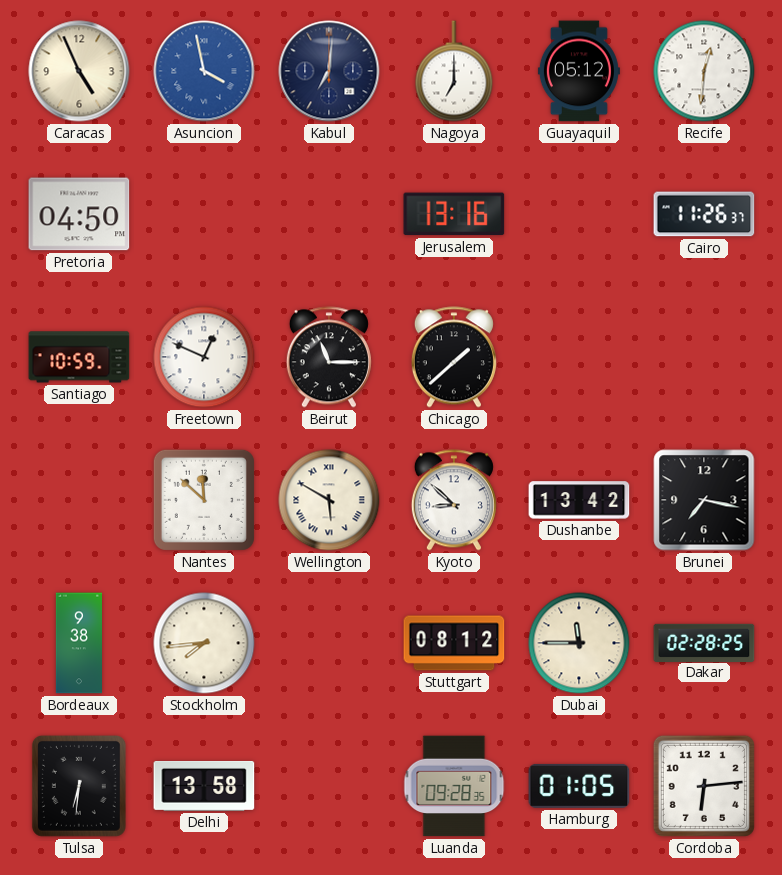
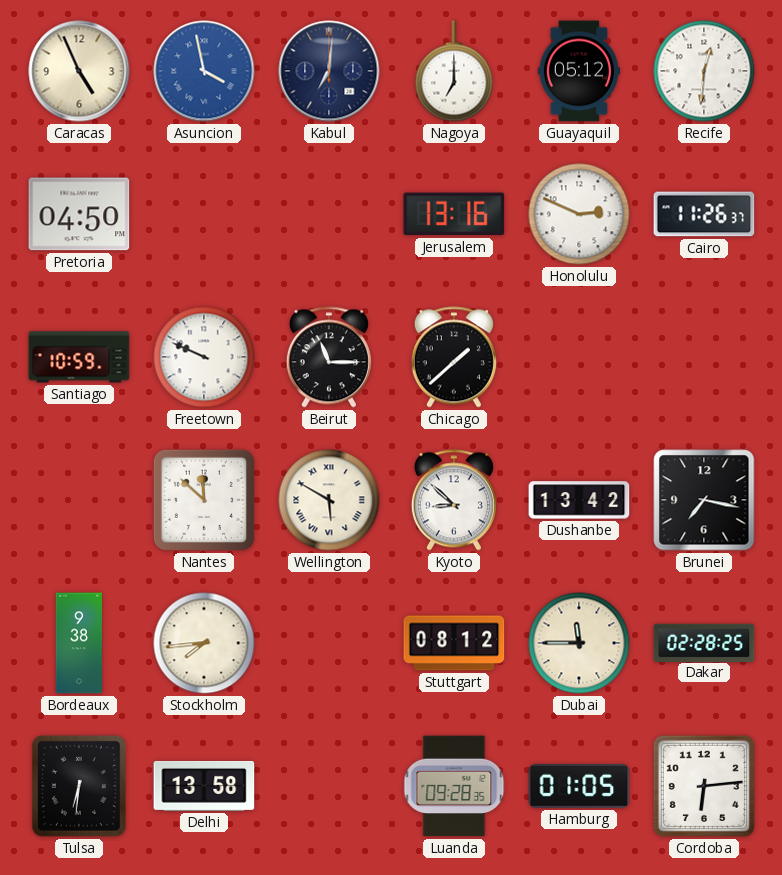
Honolulu: none -> 2:49
Freetown: 12:49 -> 9:49
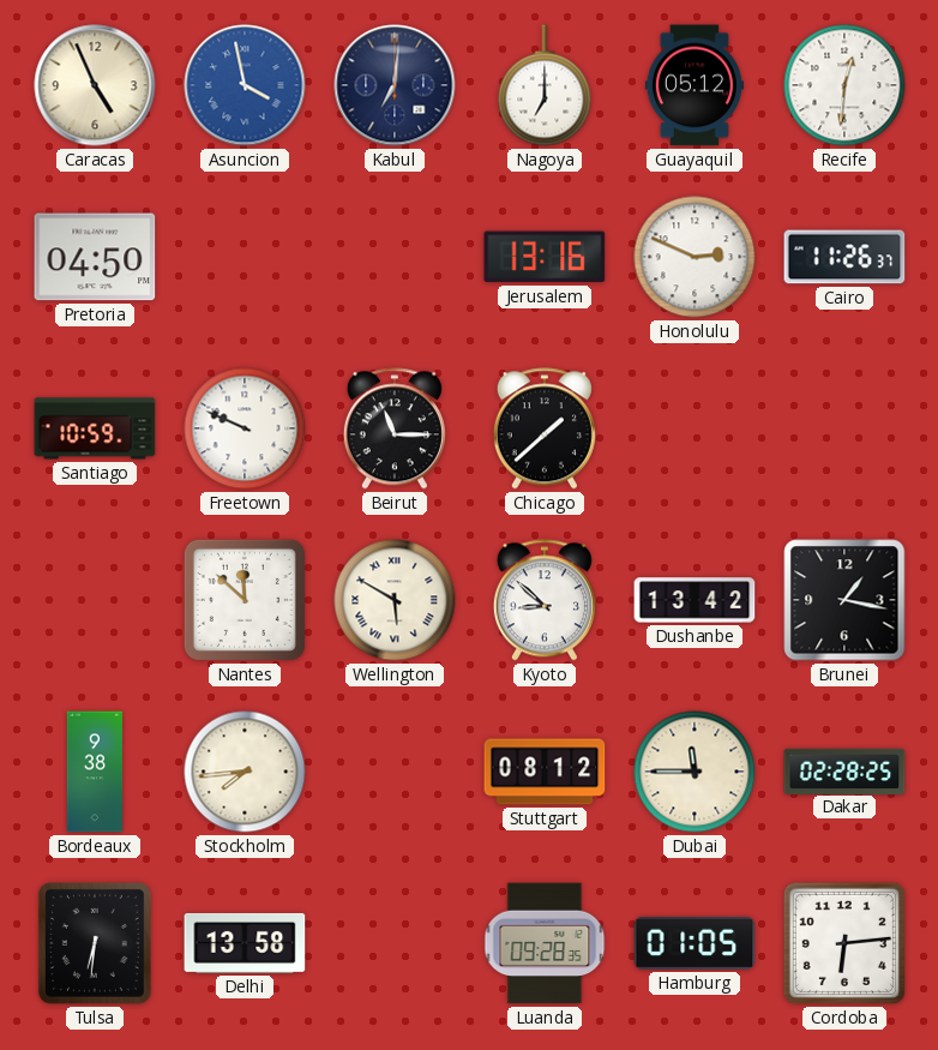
Brunei: 7:17 -> 1:17
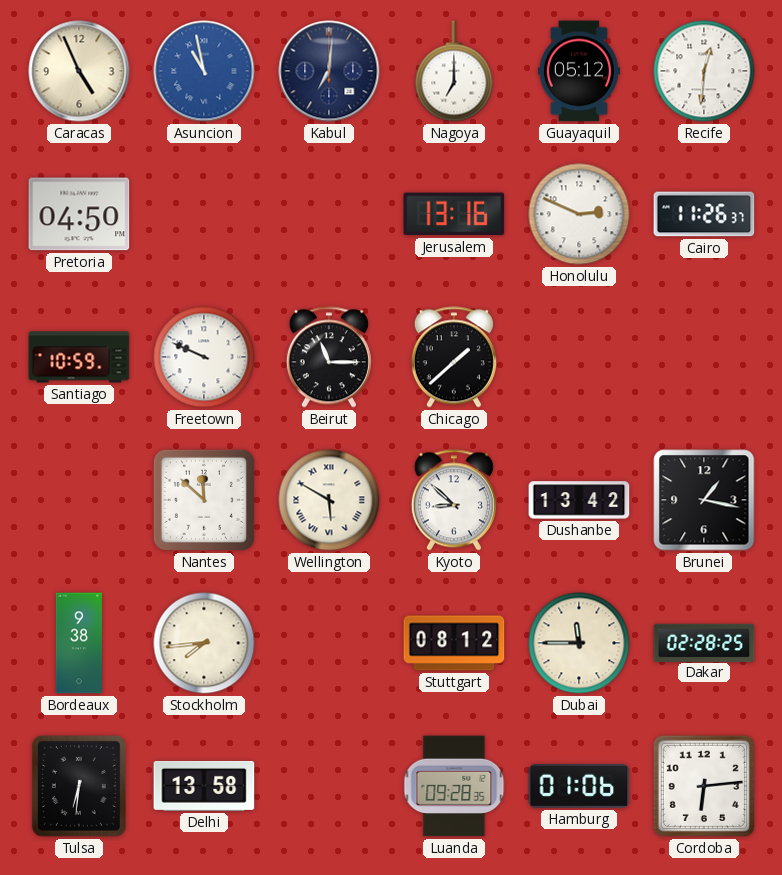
Asuncion: 3:58 -> 10:58
Hamburg: 01:05 -> 01:06
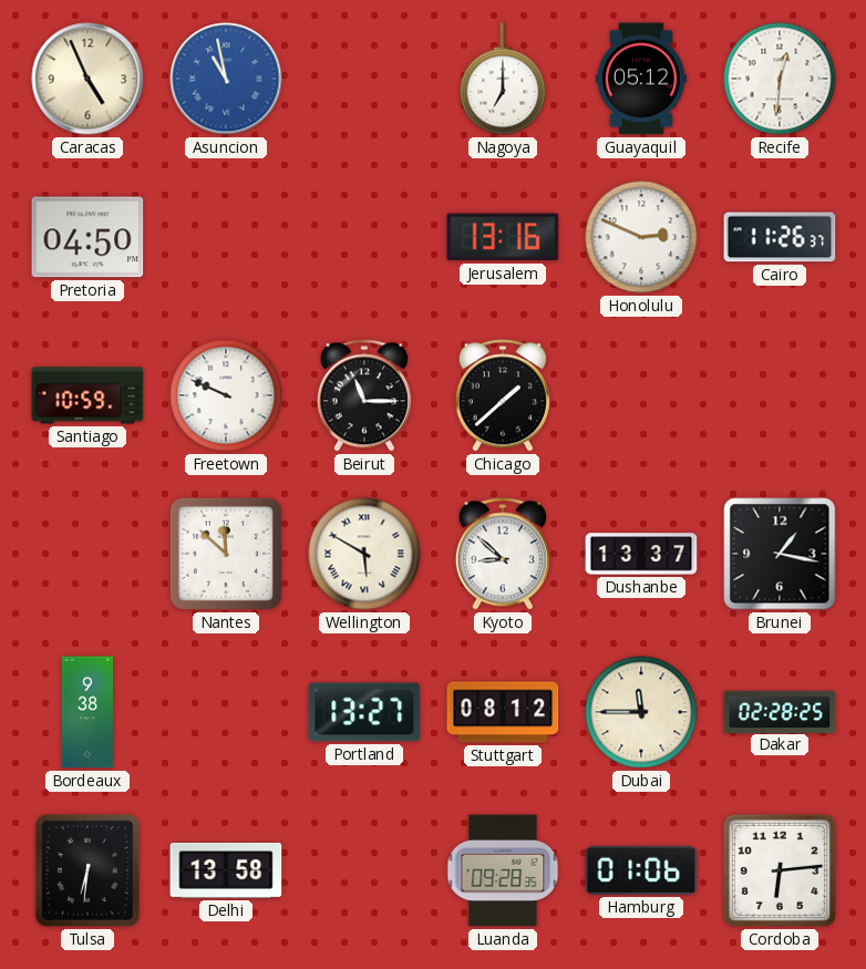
Kabul: 7:01 -> none
Dushanbe: 13:42 -> 13:37
Stockholm: 7:44 -> none
Portland: none -> 13:27
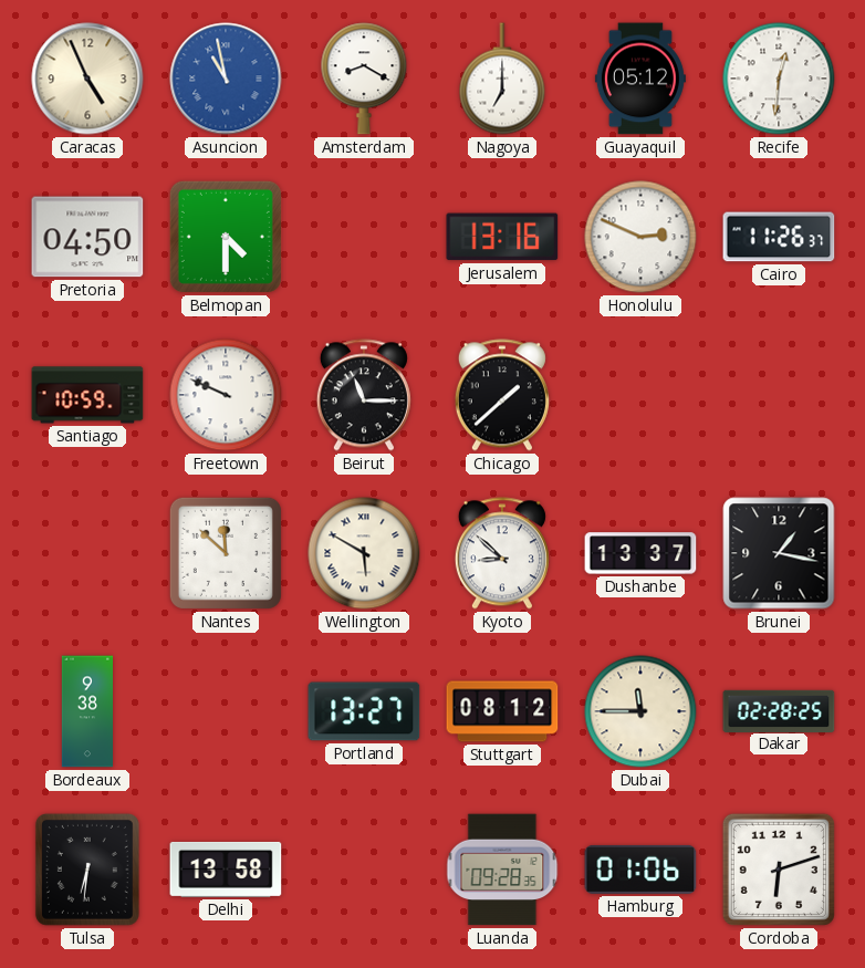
Amsterdam: none -> 8:20
Belmopan: none -> 4:30
Cordoba: 6:14 -> 6:12
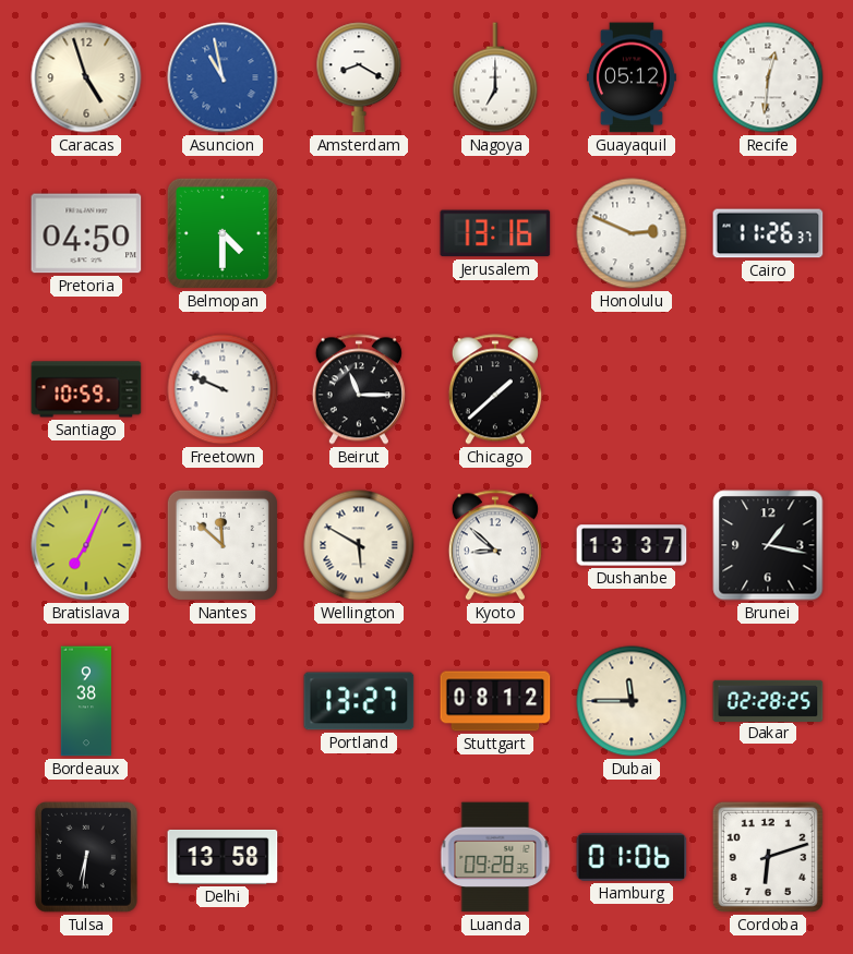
Caracas: 4:56 -> 4:57
Bratislava: none -> 7:04
